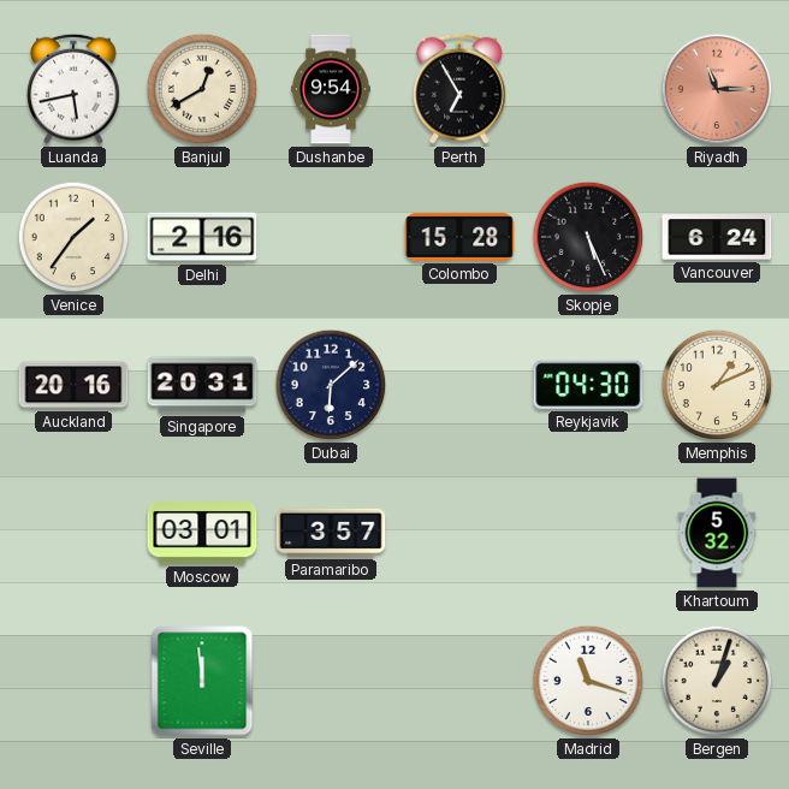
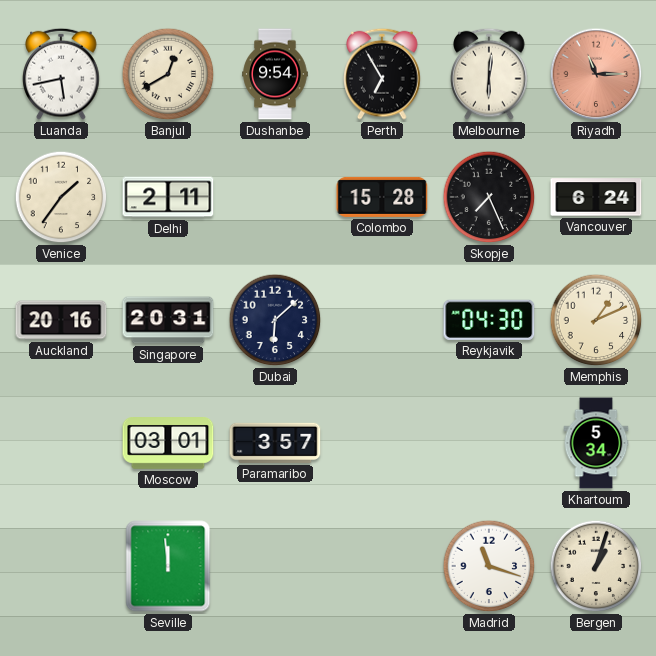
Melbourne: none -> 6:01
Delhi: 2:16 -> 2:11
Skopje: 5:26 -> 7:26
Khartoum: 5:32 -> 5:34
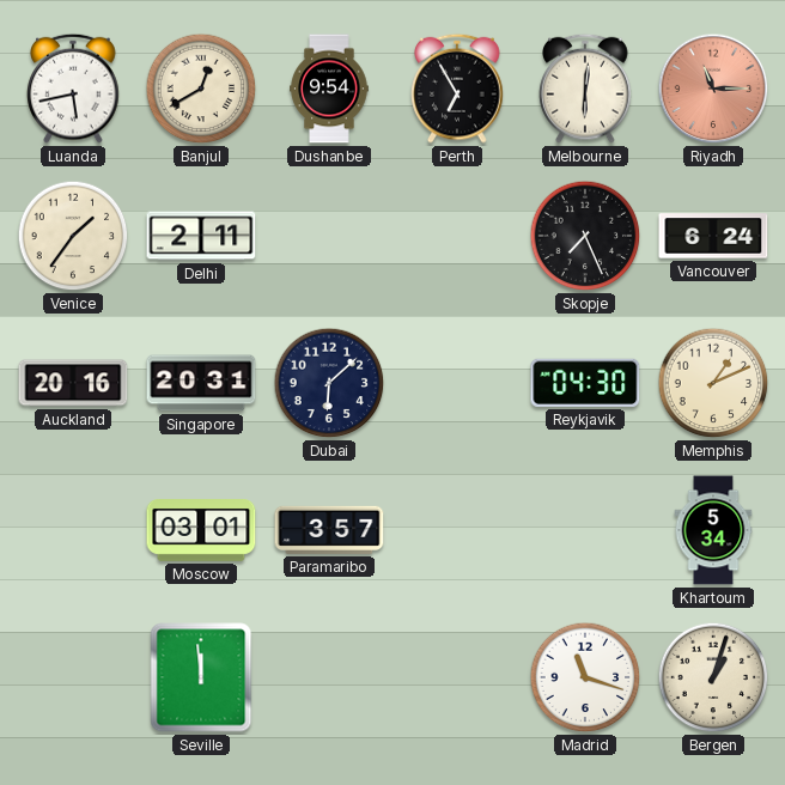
Colombo: 15:28 -> none
